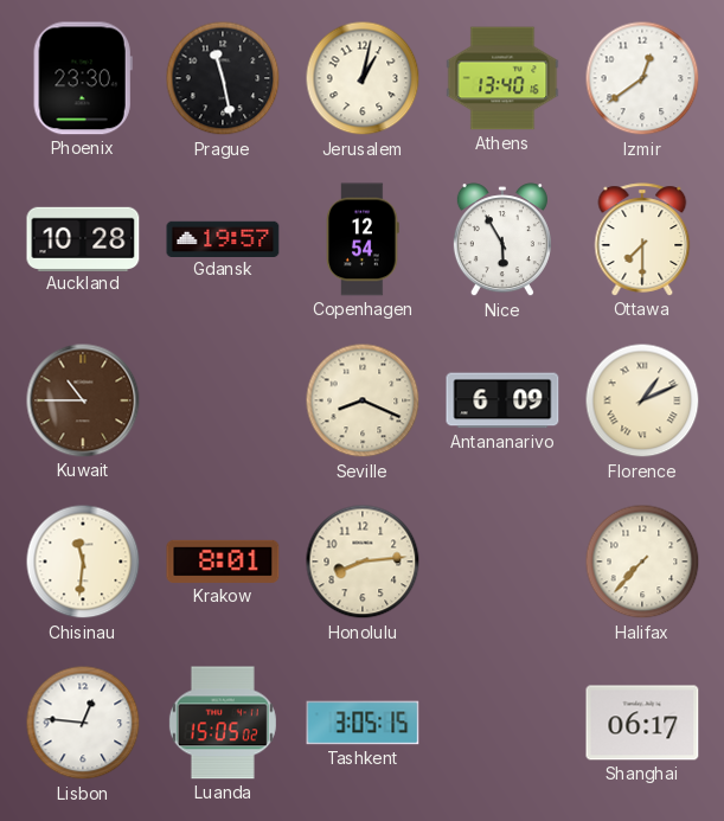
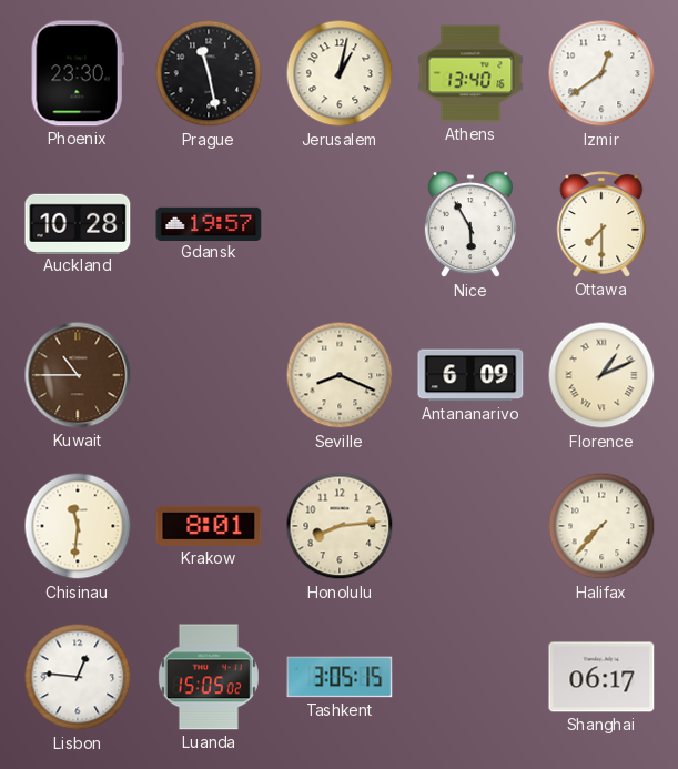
Copenhagen: 12:54 -> none
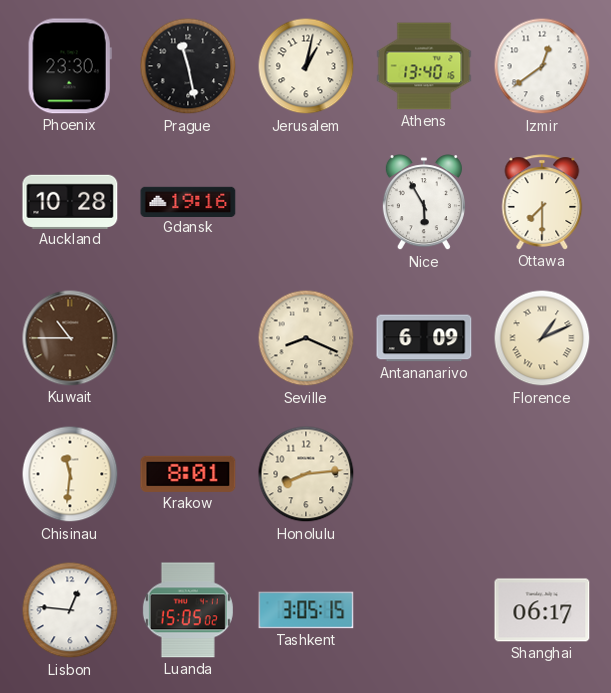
Gdansk: 19:57 -> 19:16
Halifax: 7:37 -> none
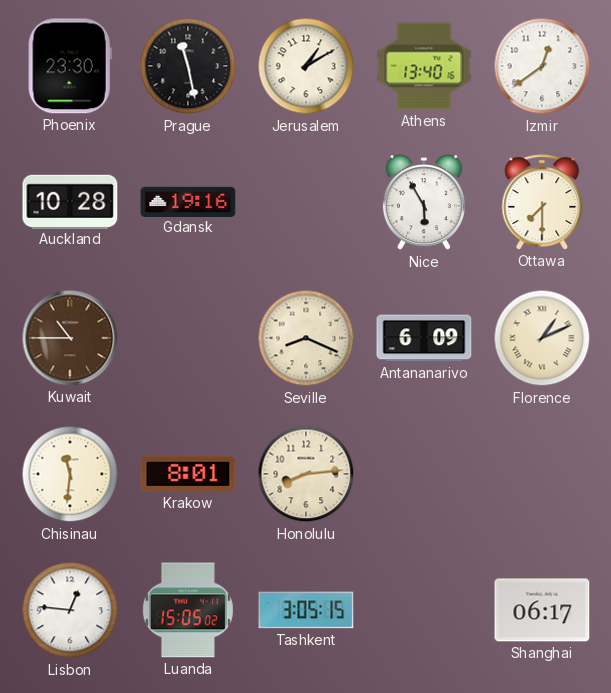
Jerusalem: 1:02 -> 1:10
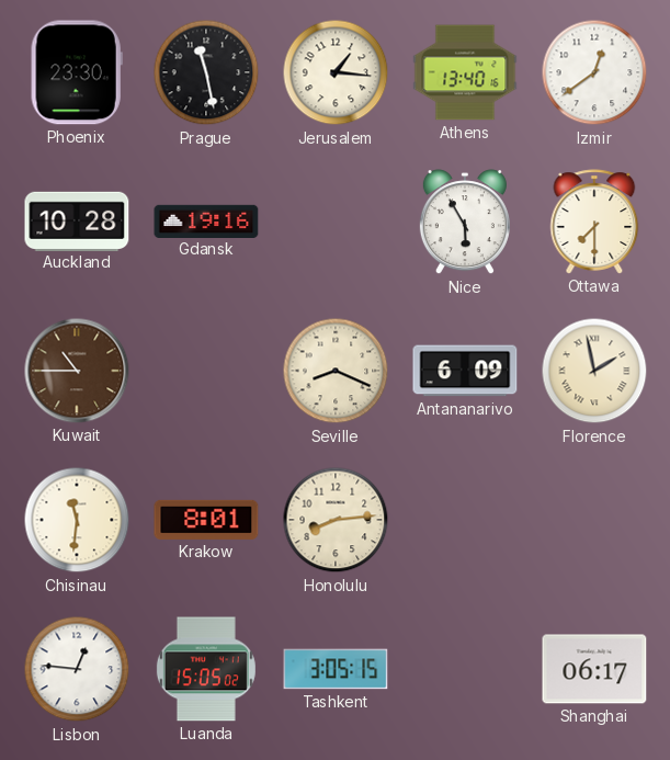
Jerusalem: 1:10 -> 1:16
Florence: 1:11 -> 1:58
